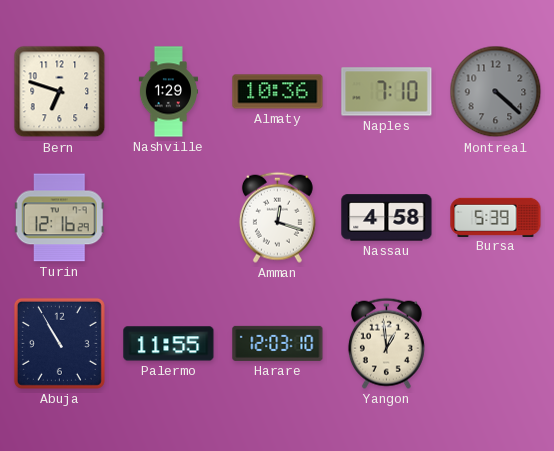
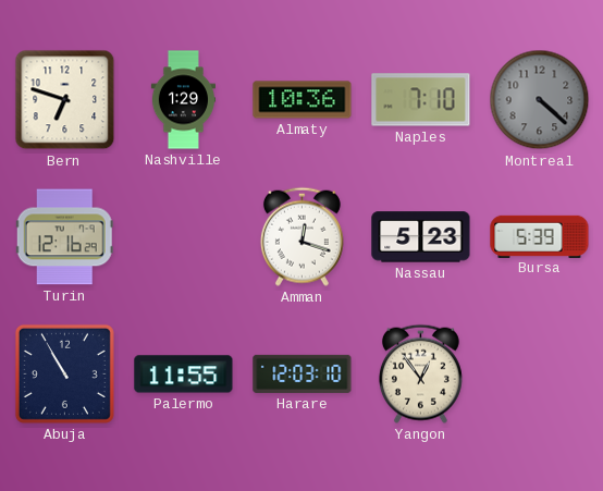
Nassau: 4:58 -> 5:23
Yangon: 12:59 -> 12:54
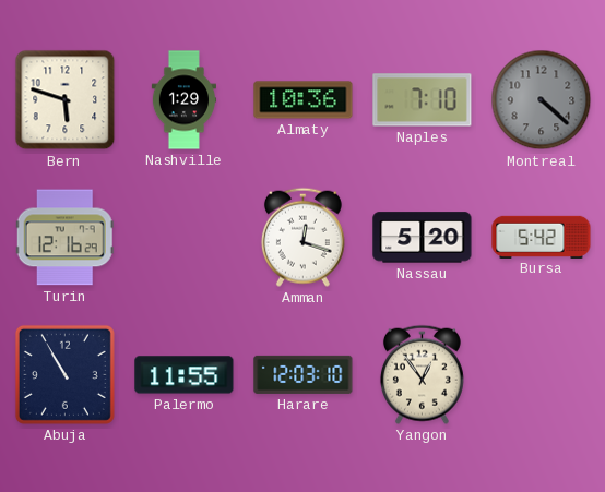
Bern: 6:48 -> 5:48
Nassau: 5:23 -> 5:20
Bursa: 5:39 -> 5:42
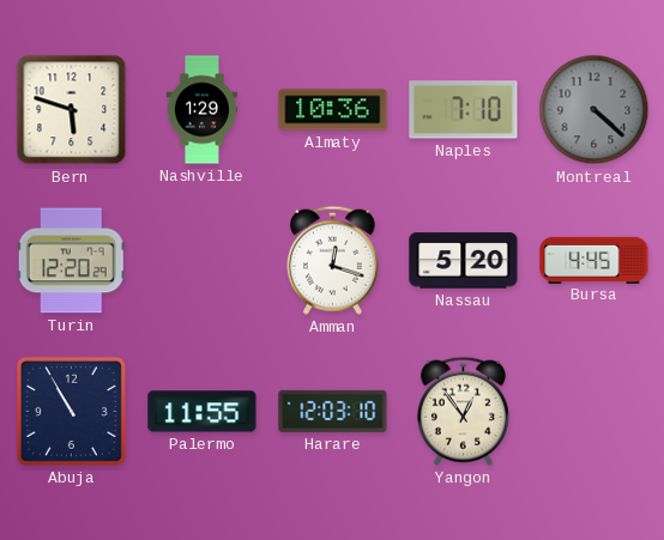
Turin: 12:16 -> 12:20
Bursa: 5:42 -> 4:45
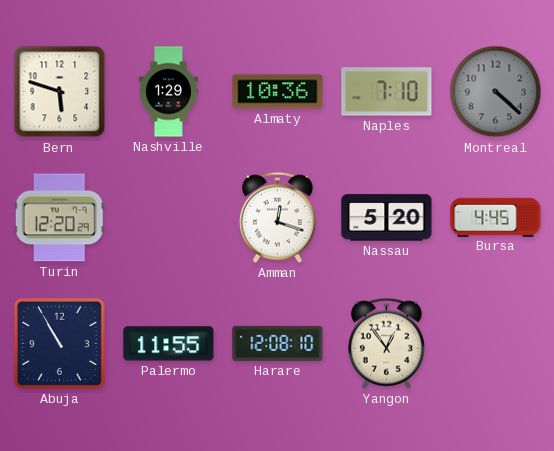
Harare: 12:03 -> 12:08
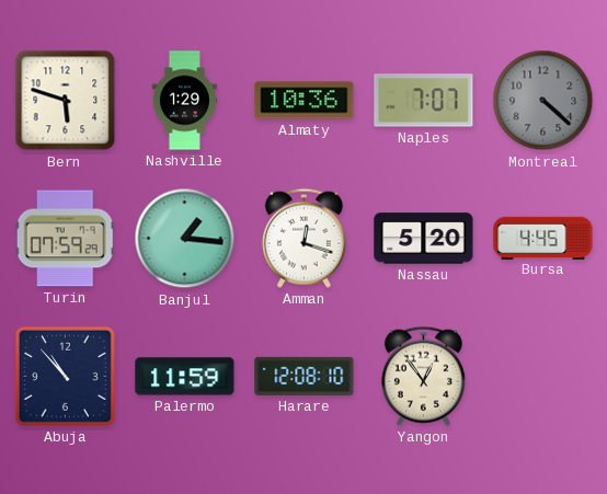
Naples: 7:10 -> 7:07
Turin: 12:20 -> 07:59
Banjul: none -> 1:16
Abuja: 10:55 -> 10:53
Palermo: 11:55 -> 11:59
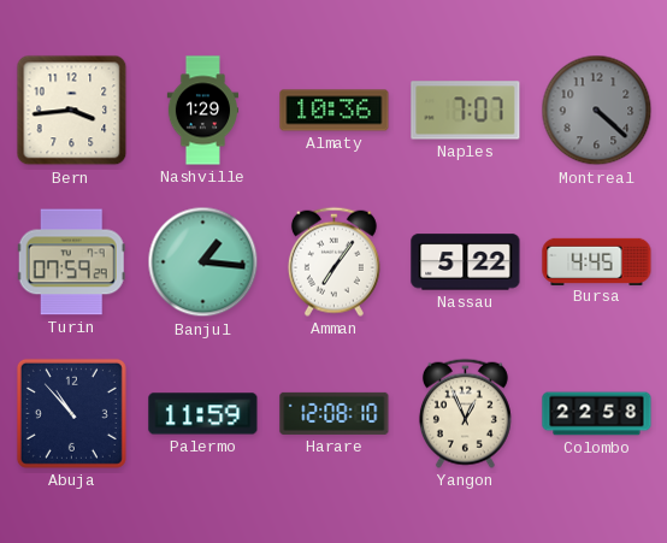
Bern: 5:48 -> 3:44
Amman: 12:18 -> 7:06
Nassau: 5:20 -> 5:22
Yangon: 12:54 -> 12:56
Colombo: none -> 22:58
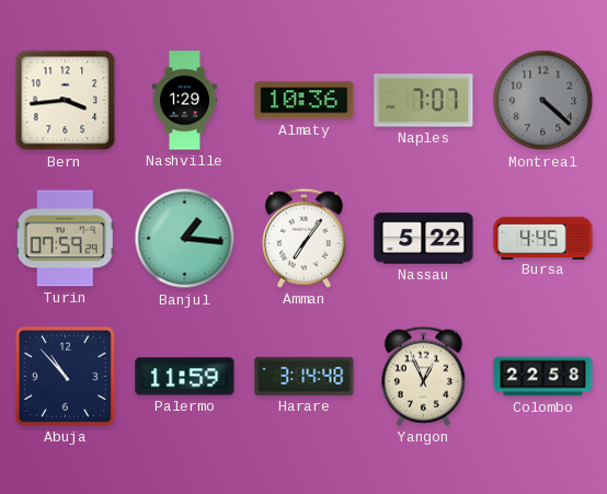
Harare: 12:08 -> 3:14
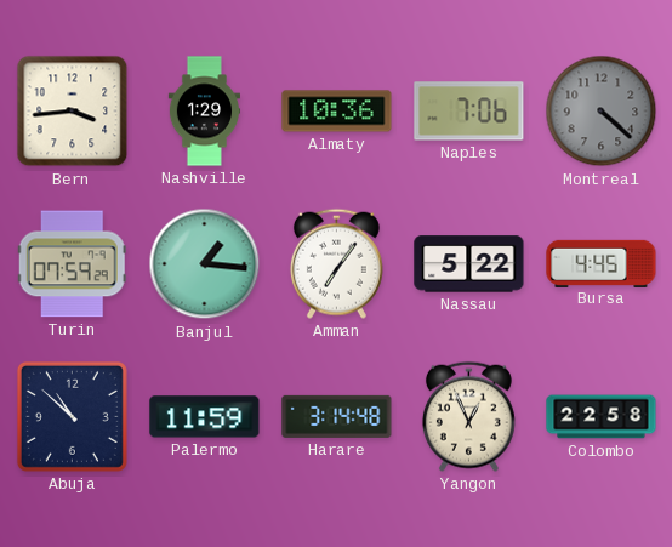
Naples: 7:07 -> 7:06
Abuja: 10:53 -> 10:52
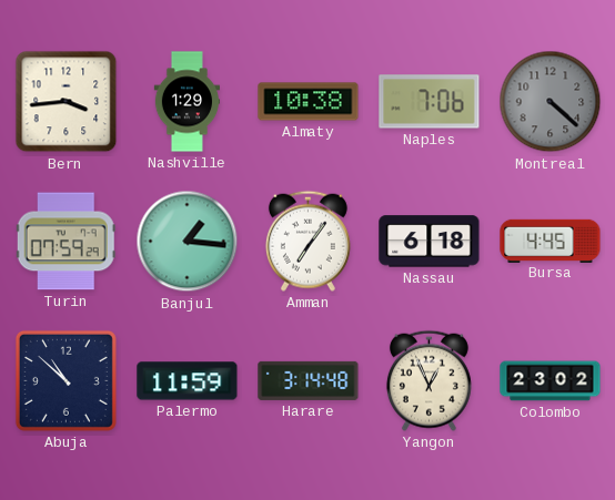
Almaty: 10:36 -> 10:38
Nassau: 5:22 -> 6:18
Colombo: 22:58 -> 23:02
